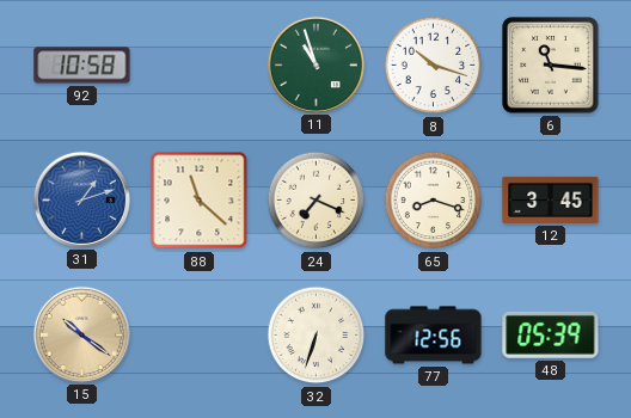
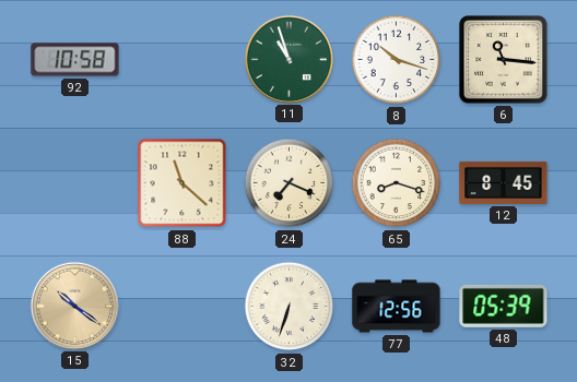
31: 1:12 -> none
12: 3:45 -> 8:45
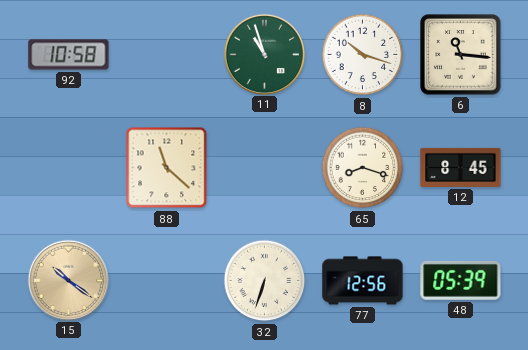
24: 7:19 -> none
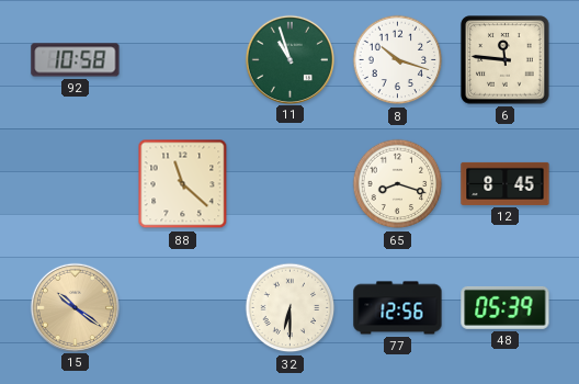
6: 11:16 -> 11:46
32: 6:33 -> 6:30
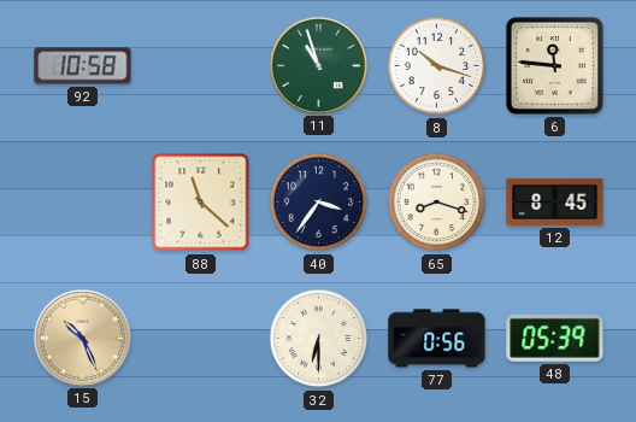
40: none -> 3:36
15: 10:21 -> 10:26
77: 12:56 -> 0:56
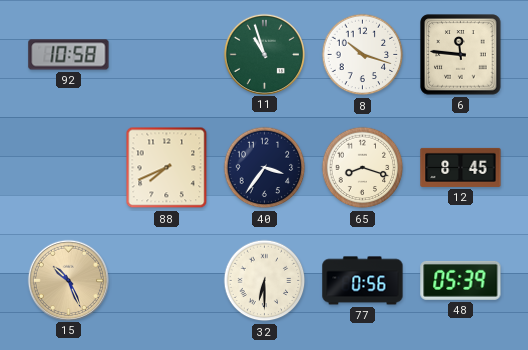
88: 11:22 -> 7:41
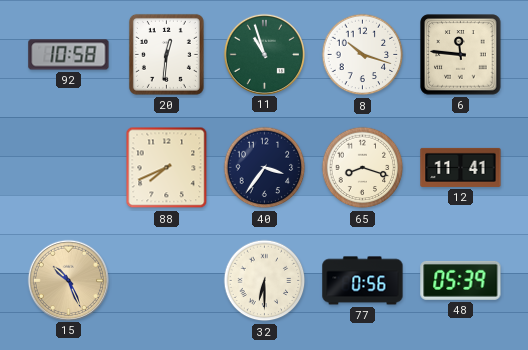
20: none -> 12:31
12: 8:45 -> 11:41
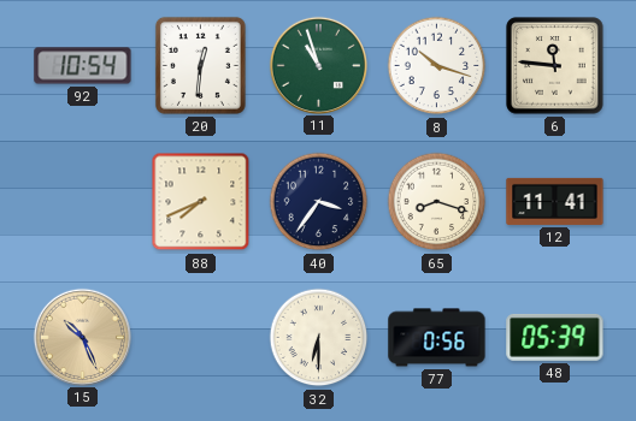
92: 10:58 -> 10:54
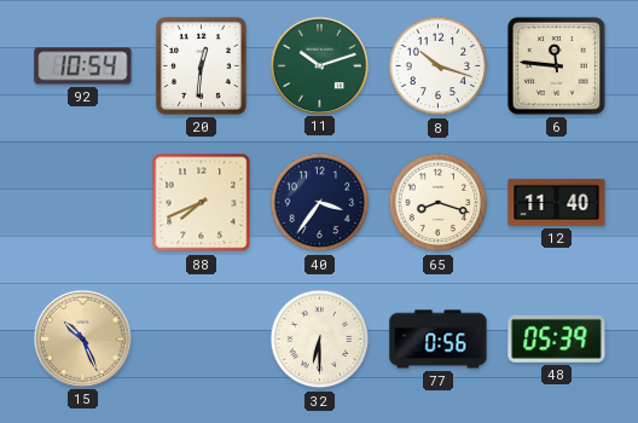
11: 10:57 -> 10:12
12: 11:41 -> 11:40
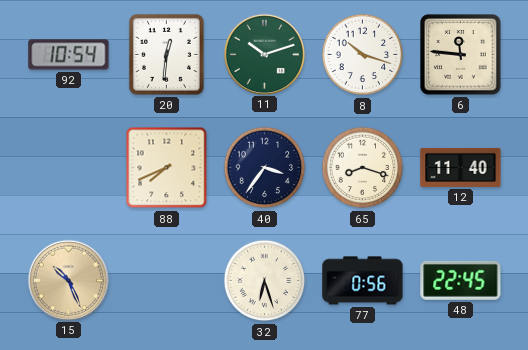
32: 6:30 -> 6:27
48: 05:39 -> 22:45
